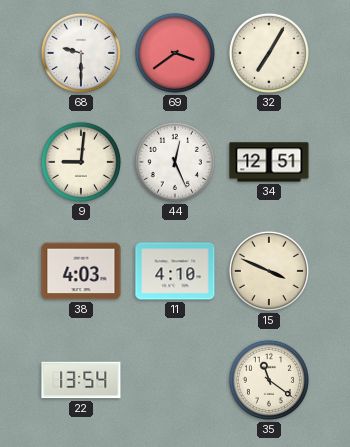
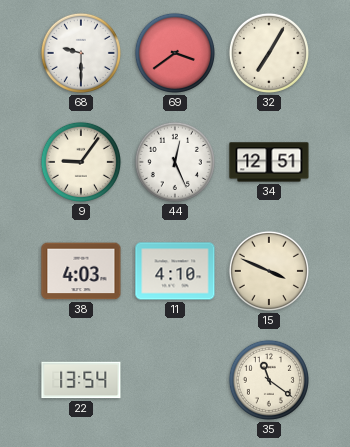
9: 9:01 -> 9:06
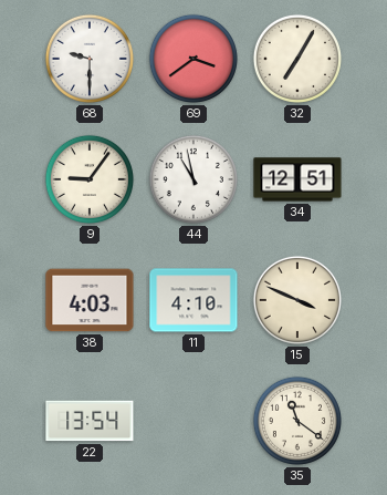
44: 12:26 -> 10:58
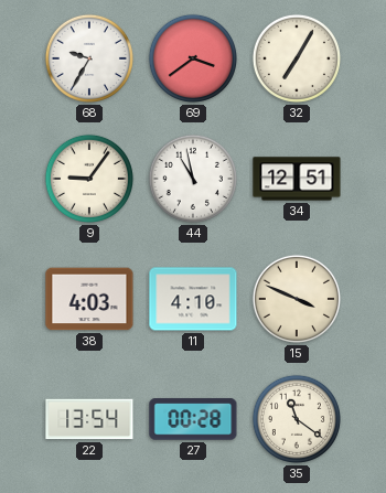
68: 9:30 -> 9:35
27: none -> 00:28
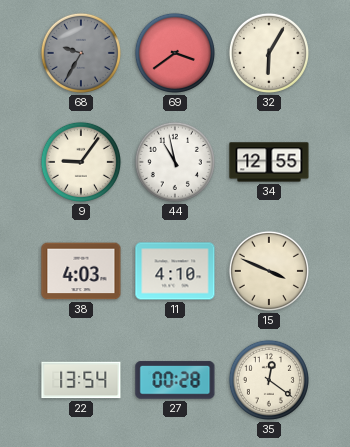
68 dial: white -> grey
32: 7:05 -> 6:05
34: 12:51 -> 12:55
35: 11:21 -> 12:21
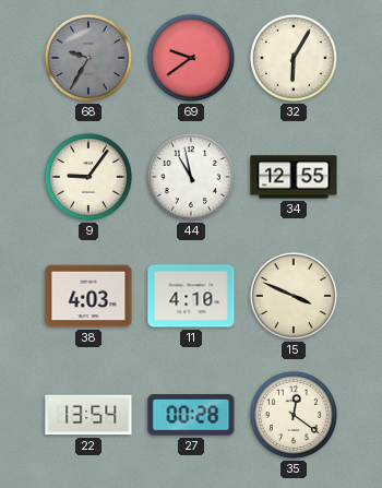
69: 3:39 -> 9:39
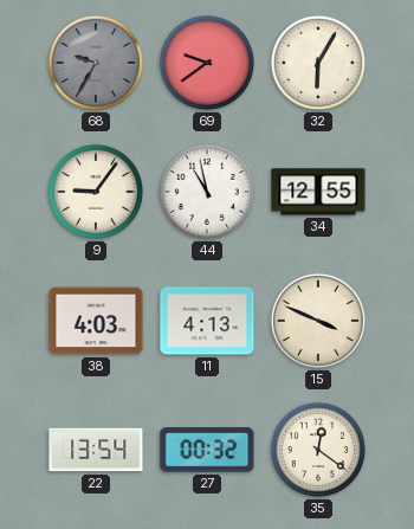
11: 4:10 -> 4:13
27: 00:28 -> 00:32
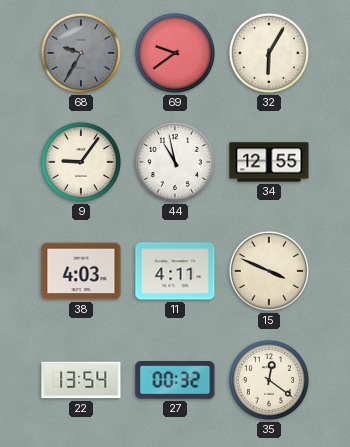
11: 4:13 -> 4:11
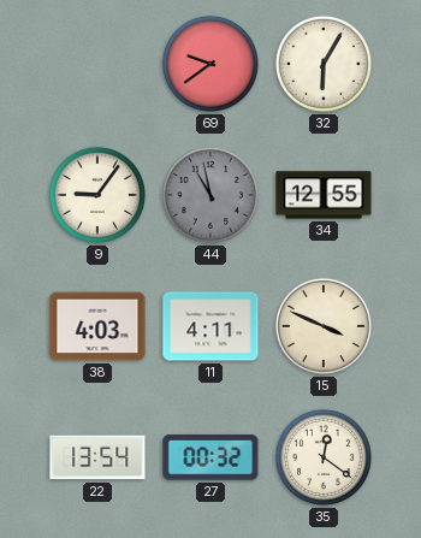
68: 9:35 -> none
44 dial: white -> grey
